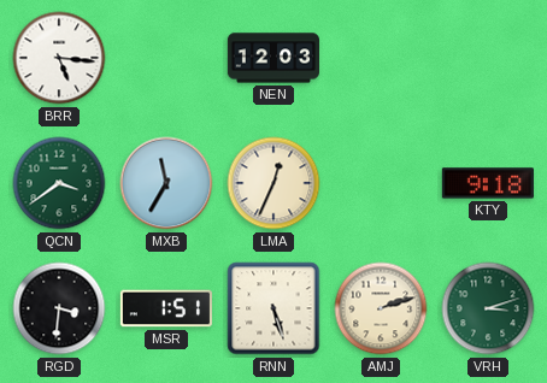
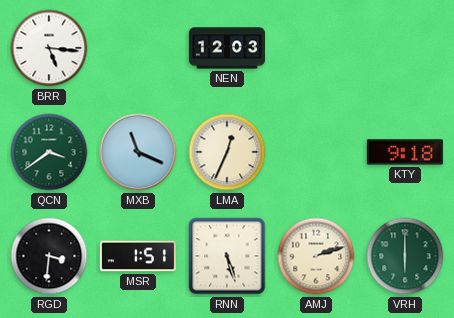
MXB: 11:35 -> 11:19
VRH: 3:12 -> 6:00
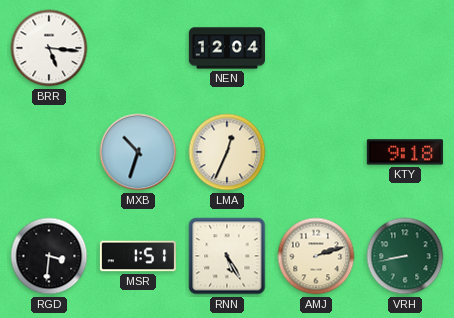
NEN: 12:03 -> 12:04
QCN: 3:39 -> none
MXB: 11:19 -> 10:33
RNN: 5:27 -> 5:25
VRH: 6:00 -> 8:43
